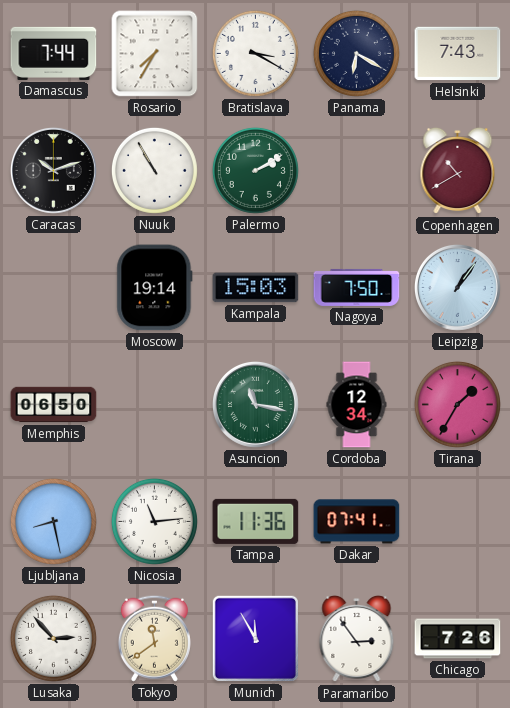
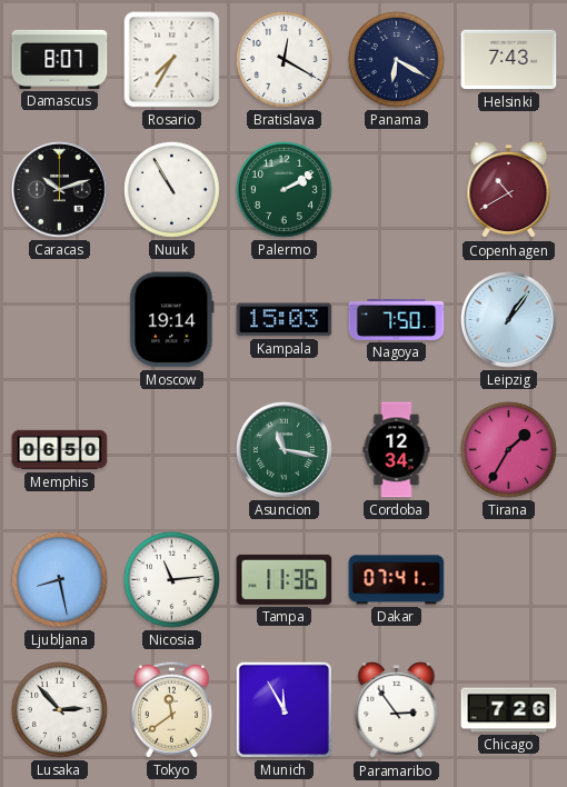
Damascus: 7:44 -> 8:07
Bratislava: 3:20 -> 12:20
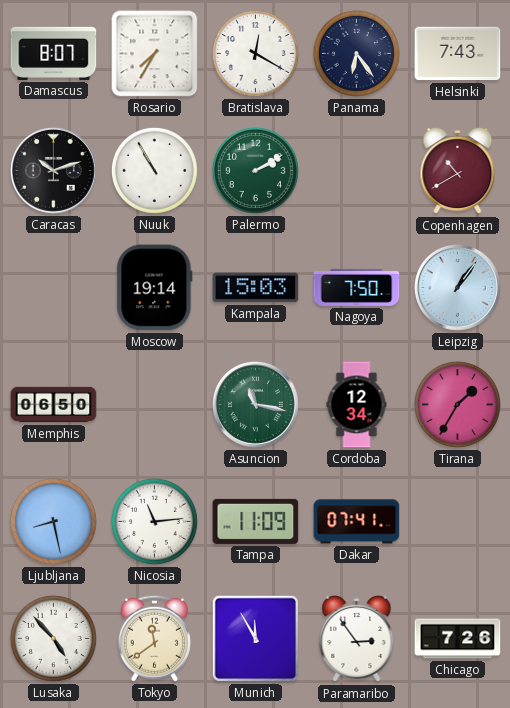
Panama: 6:20 -> 6:24
Tampa: 11:36 -> 11:09
Lusaka: 2:53 -> 4:53
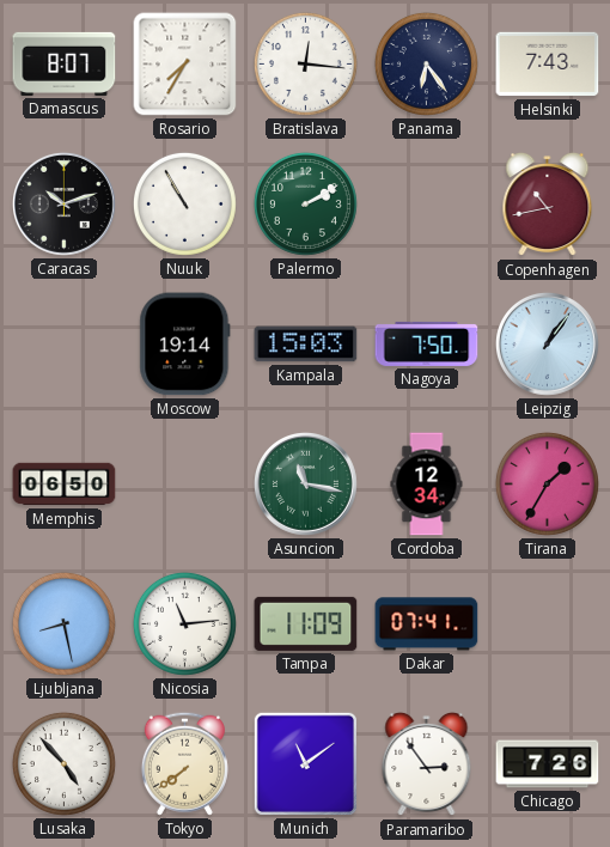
Bratislava: 12:20 -> 12:16
Copenhagen: 10:40 -> 10:43
Tokyo: 11:39 -> 7:39
Munich: 11:55 -> 11:09
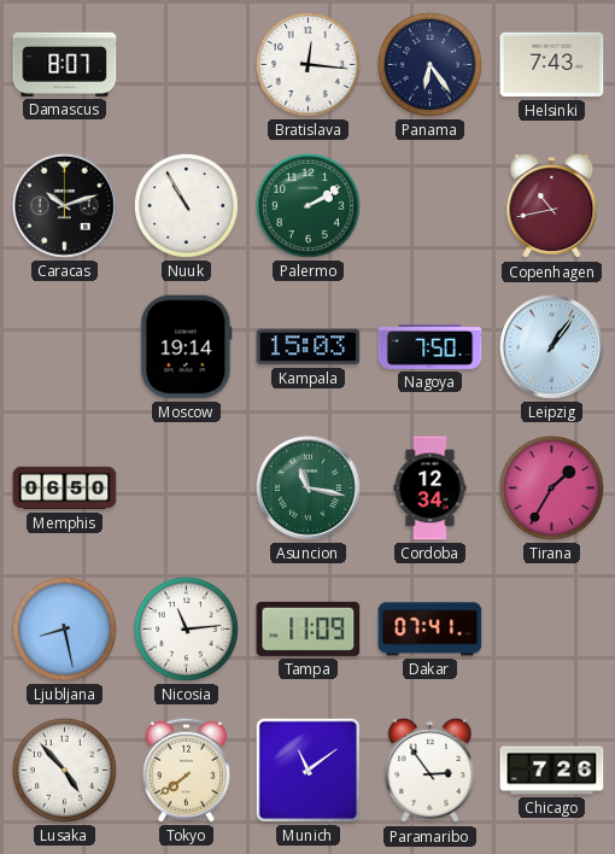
Rosario: 7:35 -> none
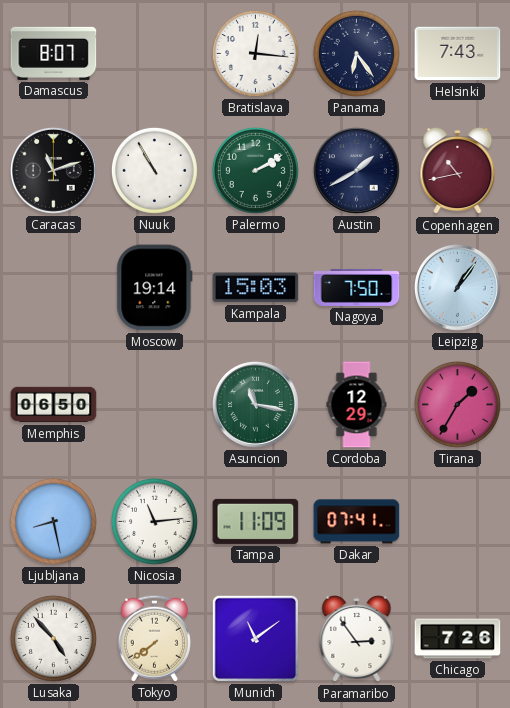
Caracas: 10:12 -> 11:12
Austin: none -> 1:40
Cordoba: 12:34 -> 12:29
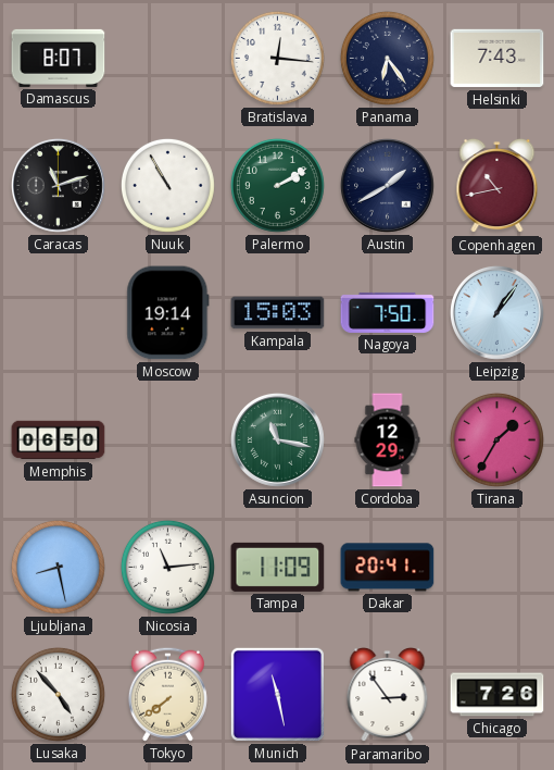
Dakar: 07:41 -> 20:41
Munich: 11:09 -> 11:28
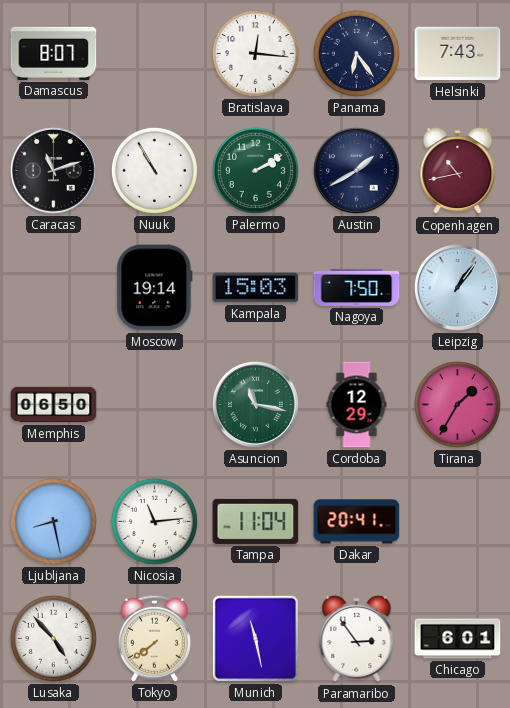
Tampa: 11:09 -> 11:04
Chicago: 7:26 -> 6:01
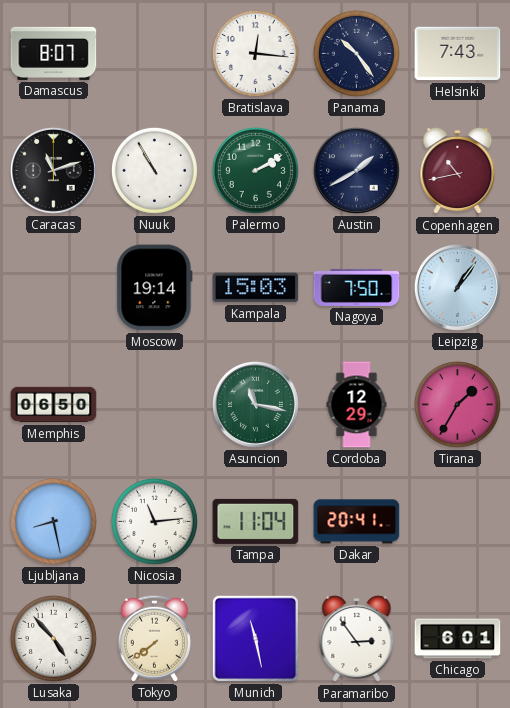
Panama: 6:24 -> 10:24
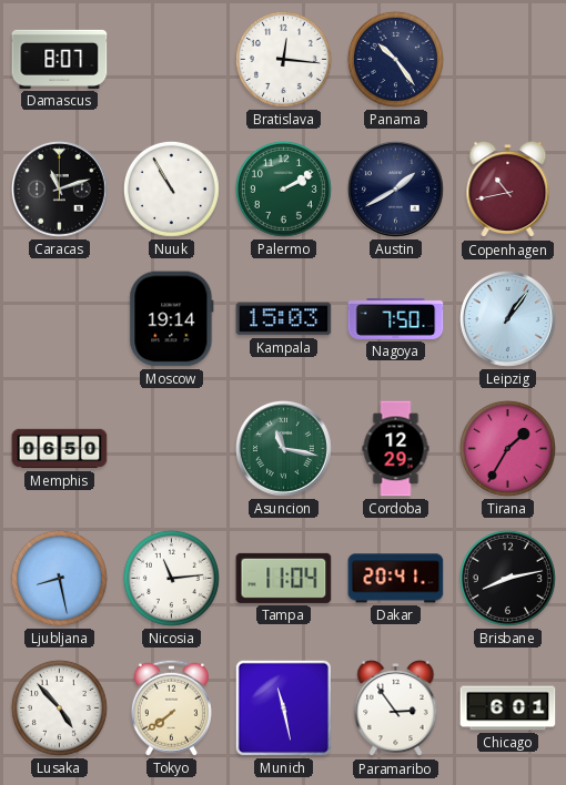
Helsinki: 7:43 -> none
Brisbane: none -> 8:13
